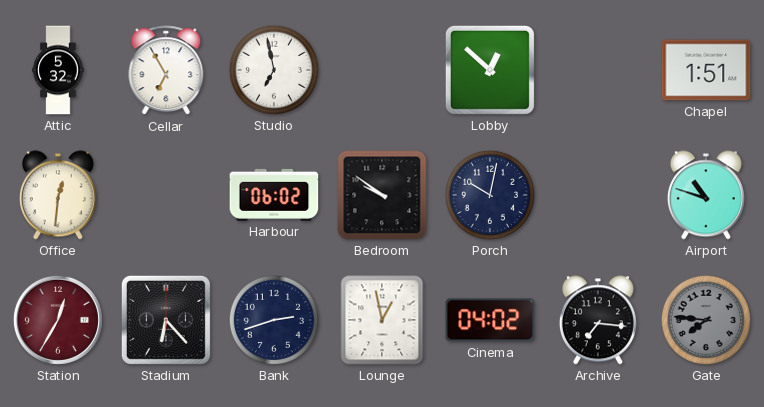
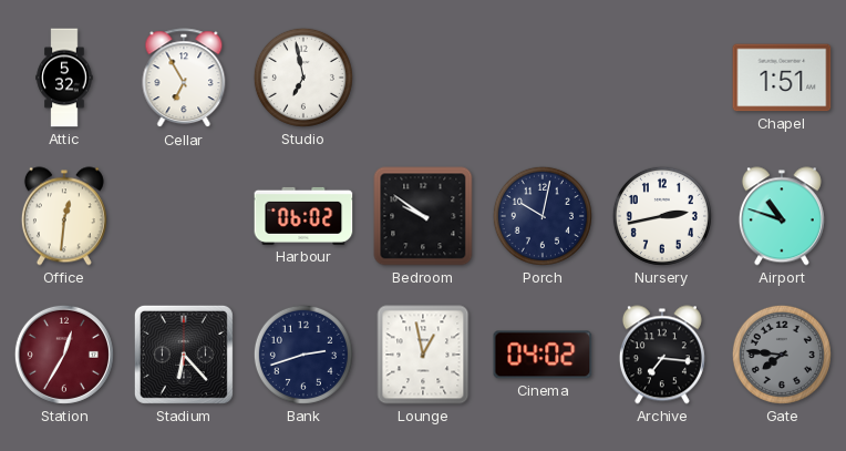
Lobby: 12:52 -> none
Nursery: none -> 2:43
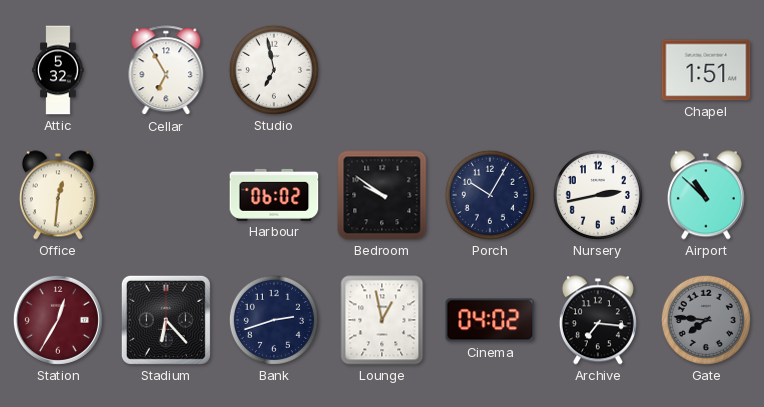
Porch: 10:02 -> 10:05
Airport: 10:48 -> 10:52
